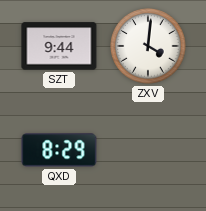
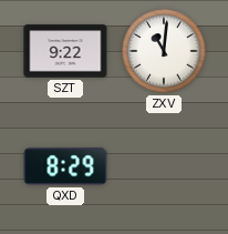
SZT: 9:44 -> 9:22
ZXV: 4:01 -> 11:01
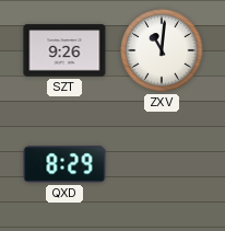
SZT: 9:22 -> 9:26
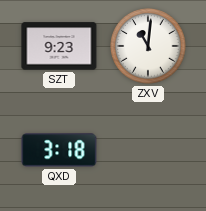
SZT: 9:26 -> 9:23
QXD: 8:29 -> 3:18
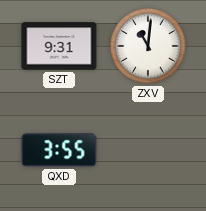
SZT: 9:23 -> 9:31
QXD: 3:18 -> 3:55
